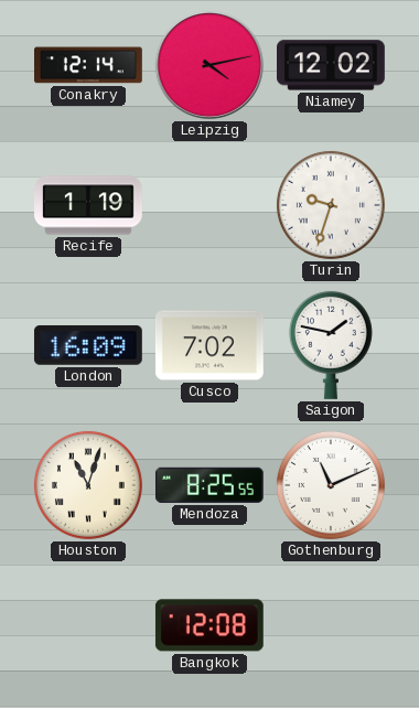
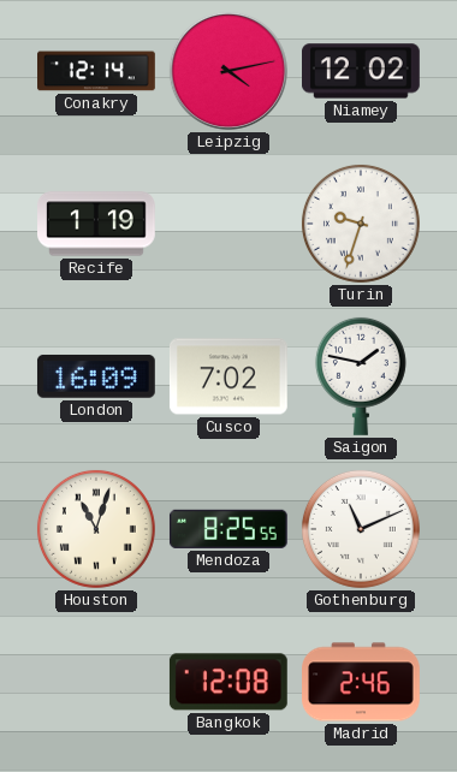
Madrid: none -> 2:46
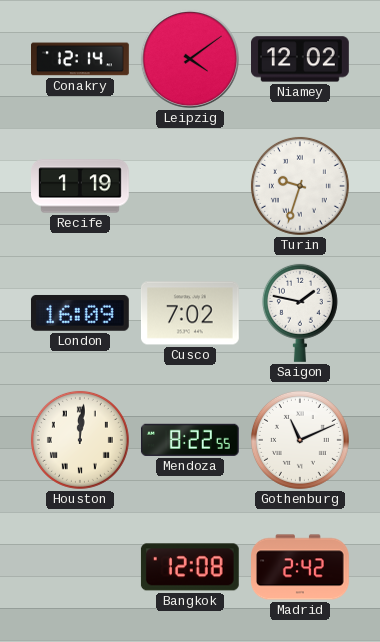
Leipzig: 4:13 -> 4:09
Houston: 11:03 -> 12:01
Mendoza: 8:25 -> 8:22
Madrid: 2:46 -> 2:42
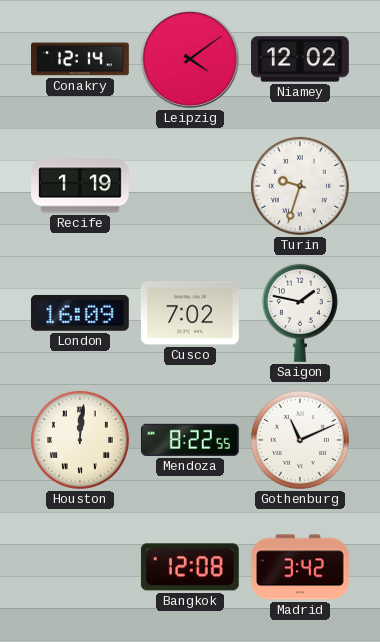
Madrid: 2:42 -> 3:42
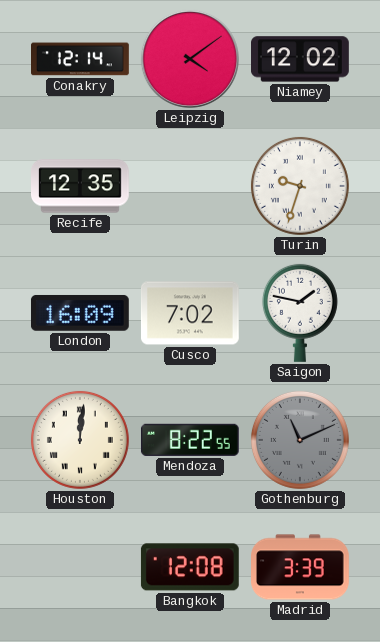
Recife: 1:19 -> 12:35
Gothenburg dial: white -> grey
Madrid: 3:42 -> 3:39
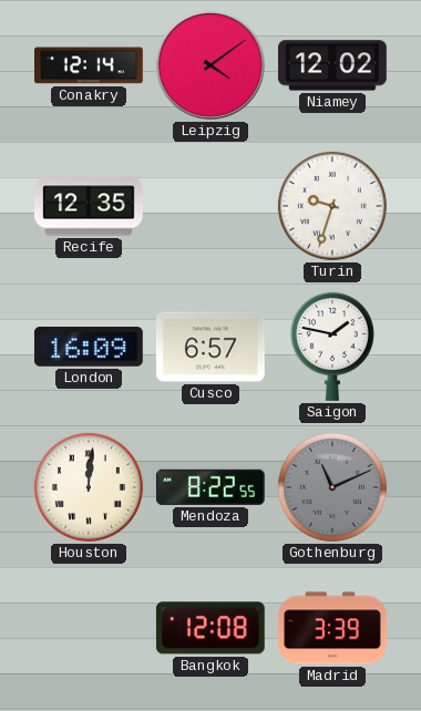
Cusco: 7:02 -> 6:57
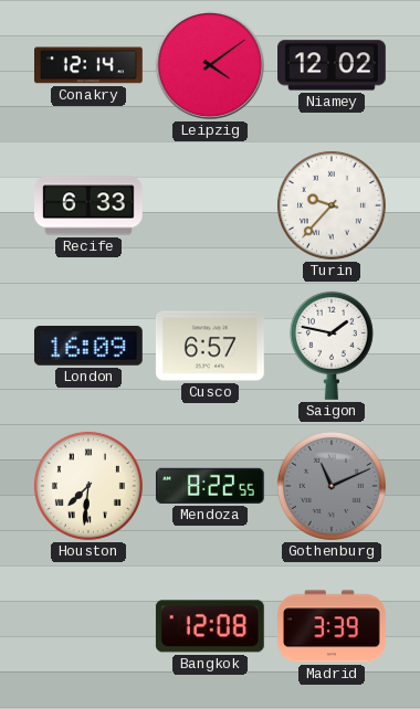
Recife: 12:35 -> 6:33
Turin: 9:33 -> 9:37
Houston: 12:01 -> 7:31
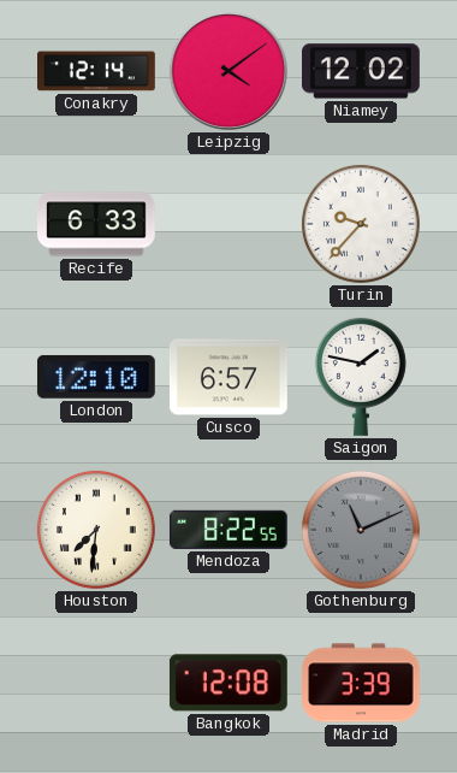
London: 16:09 -> 12:10
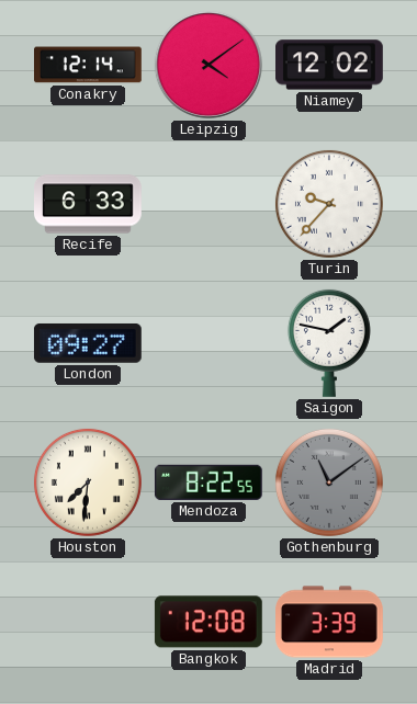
London: 12:10 -> 09:27
Cusco: 6:57 -> none
Gothenburg: 11:11 -> 11:09
